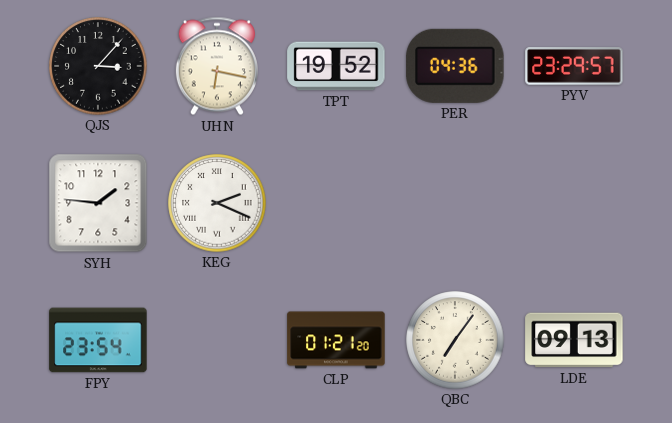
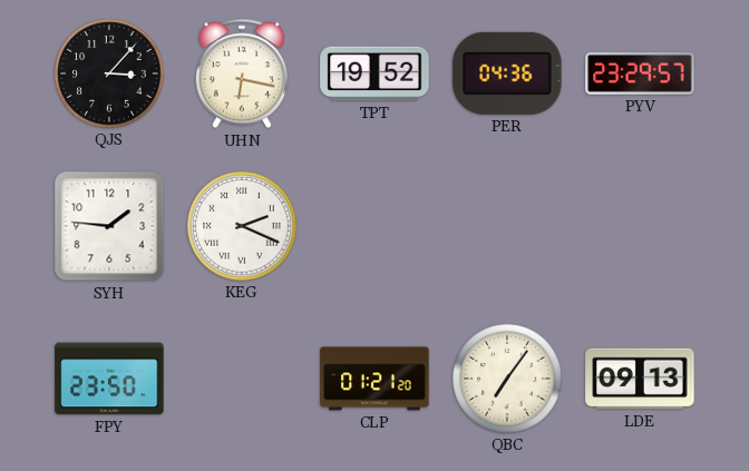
FPY: 23:54 -> 23:50
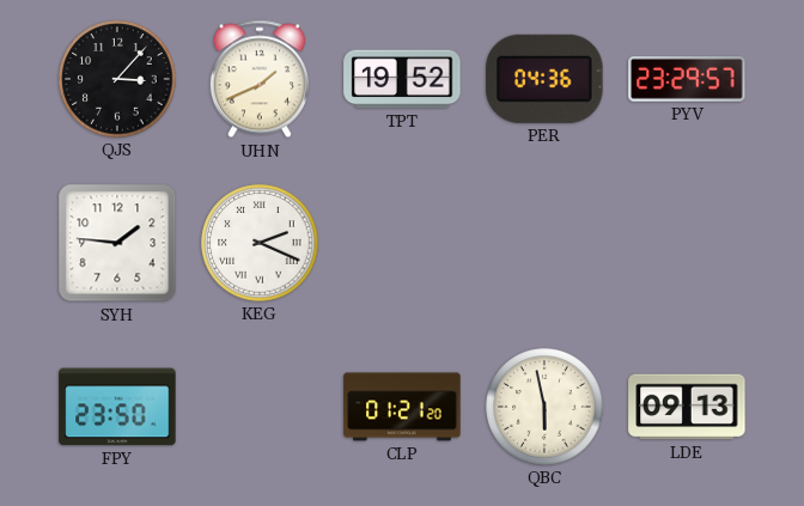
UHN: 6:17 -> 1:41
QBC: 7:06 -> 5:58
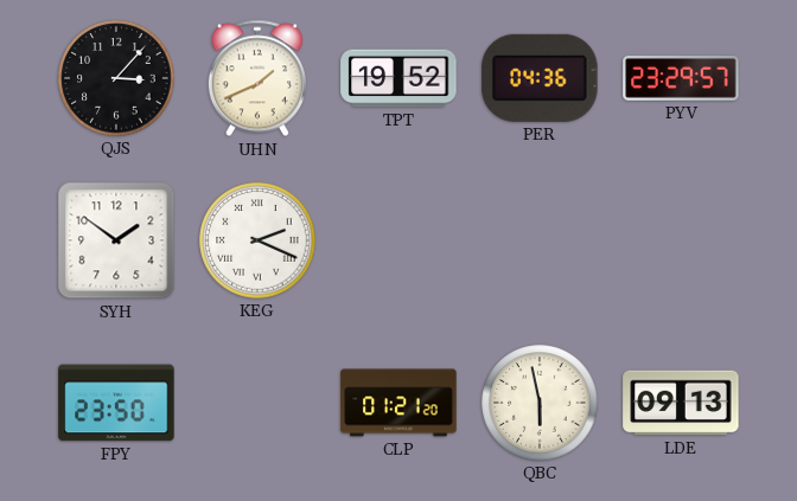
SYH: 1:46 -> 1:51
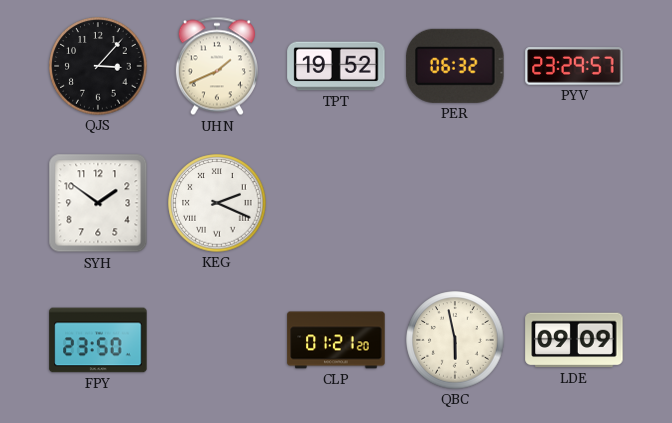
PER: 04:36 -> 06:32
LDE: 09:13 -> 09:09
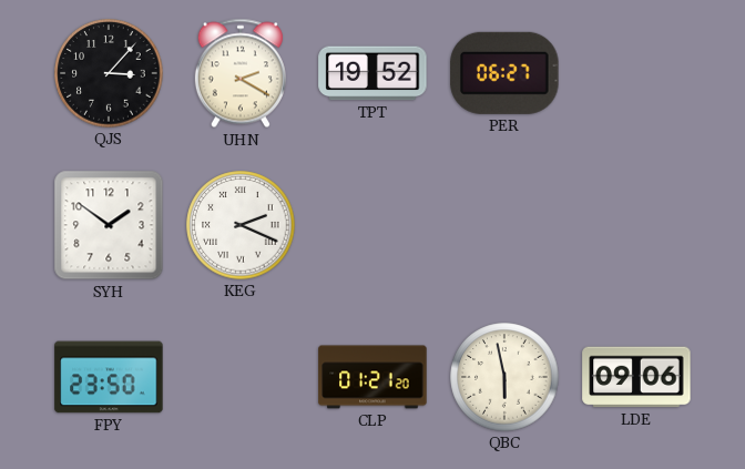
UHN: 1:41 -> 2:20
PER: 06:32 -> 06:27
PYV: 23:29 -> none
LDE: 09:09 -> 09:06
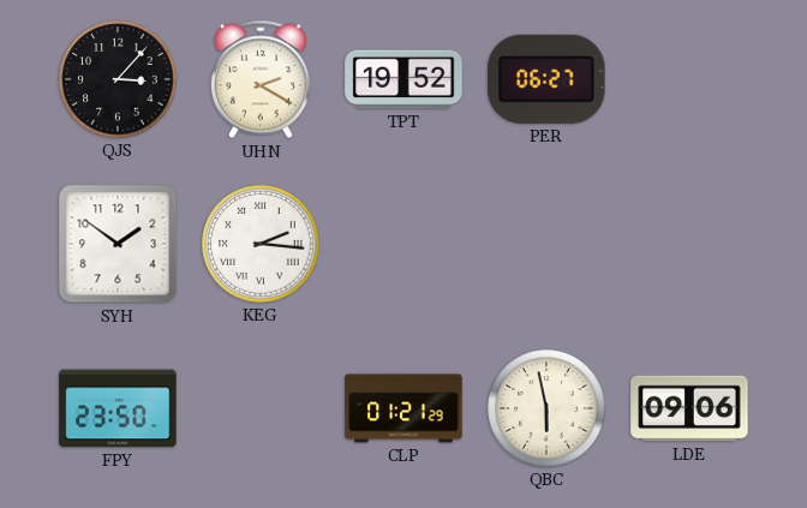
KEG: 2:19 -> 2:16
CLP: 01:21:20 -> 01:21:29
